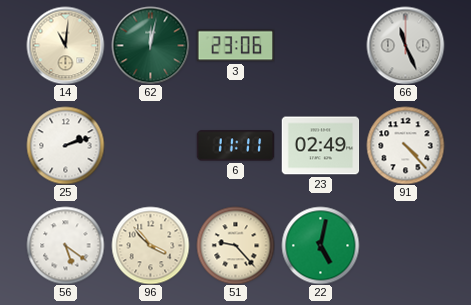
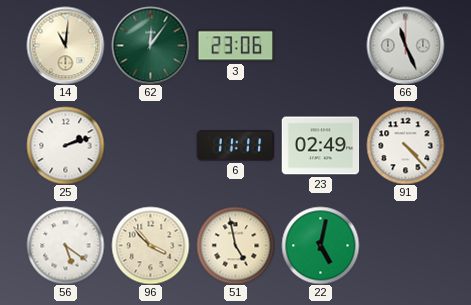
62: 12:02 -> 12:06
51: 9:23 -> 4:58
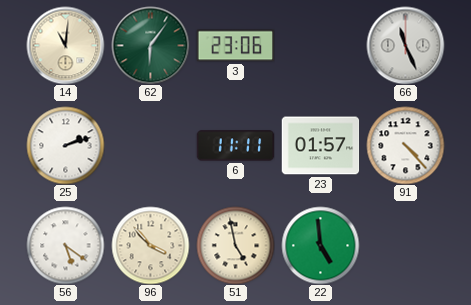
62: 12:06 -> 6:06
23: 02:49 -> 01:57
22: 5:02 -> 4:59
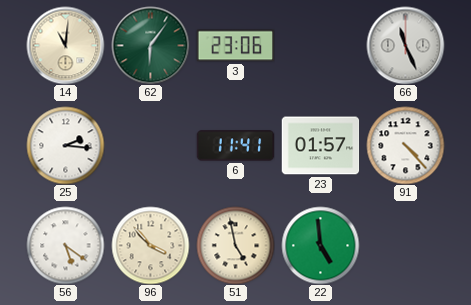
25: 2:12 -> 2:16
6: 11:11 -> 11:41
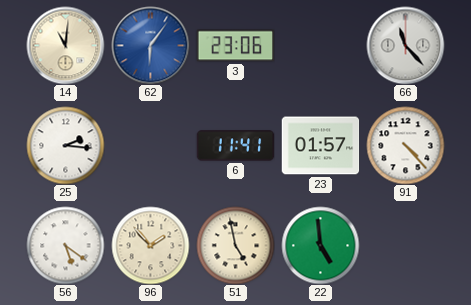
62 dial: green -> blue
66: 11:26 -> 11:23
96: 3:53 -> 1:53
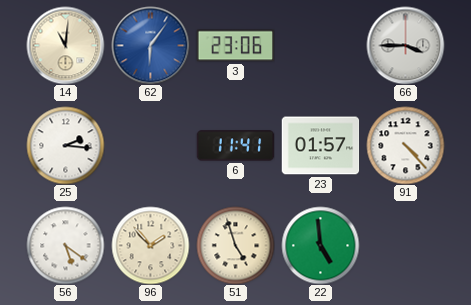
66: 11:23 -> 3:45
51: 4:58 -> 4:57
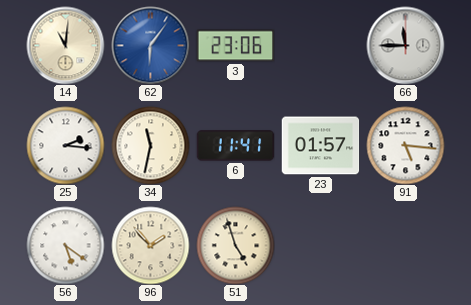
66: 3:45 -> 11:45
34: none -> 11:32
91: 4:23 -> 5:16
22: 4:59 -> none
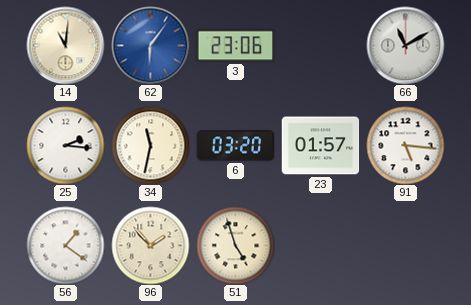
66: 11:45 -> 11:10
6: 11:41 -> 03:20
56: 5:21 -> 1:21
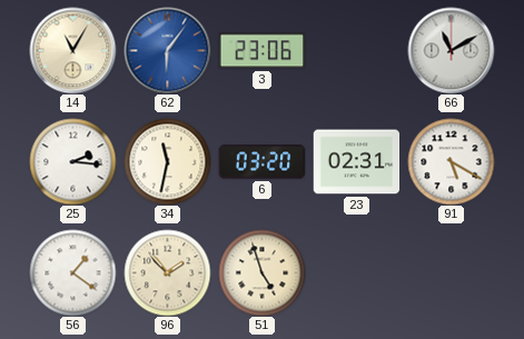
14: 11:01 -> 11:05
23: 01:57 -> 02:31
91: 5:16 -> 5:20
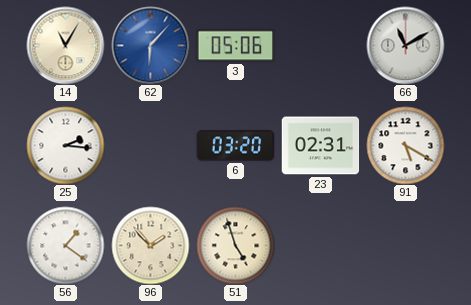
62: 6:06 -> 6:07
3: 23:06 -> 05:06
34: 11:32 -> none
